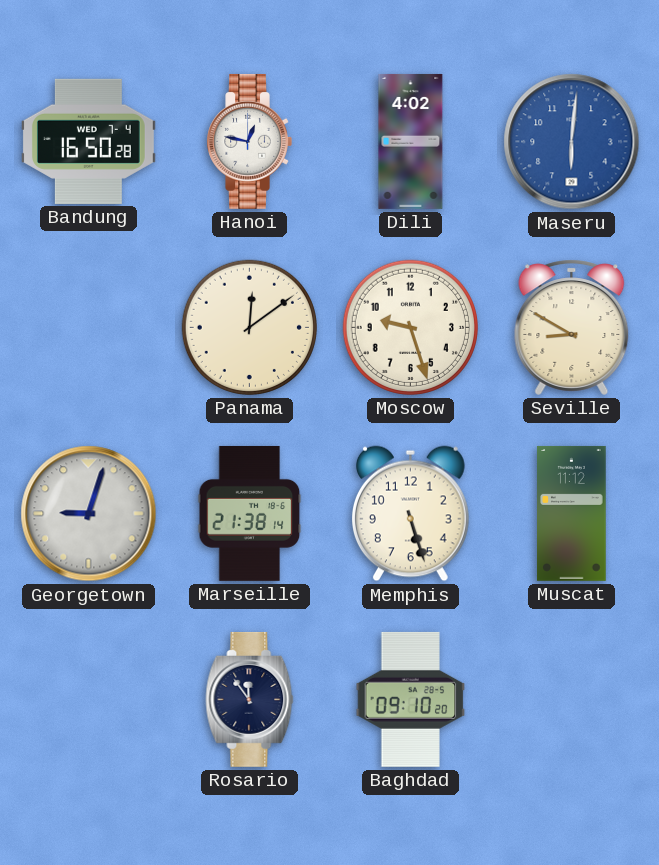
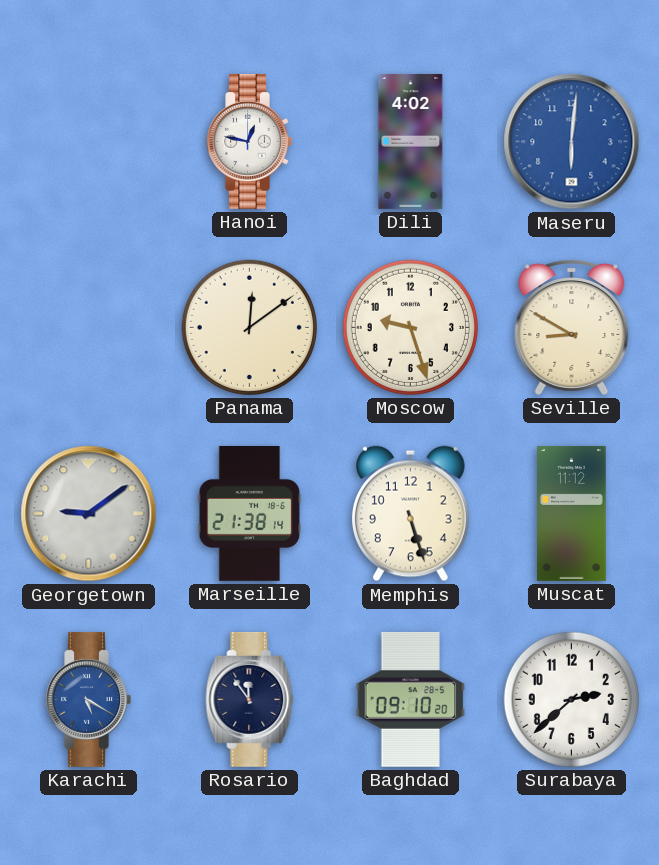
Bandung: 16:50 -> none
Georgetown: 9:03 -> 9:09
Karachi: none -> 5:20
Surabaya: none -> 2:38
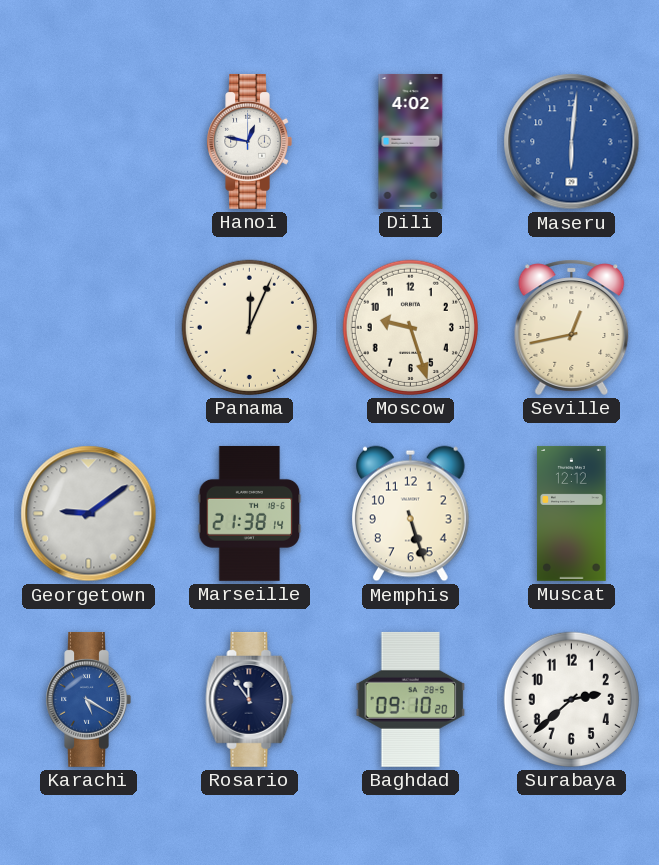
Panama: 12:09 -> 12:04
Seville: 8:50 -> 12:43
Muscat: 11:12 -> 12:12
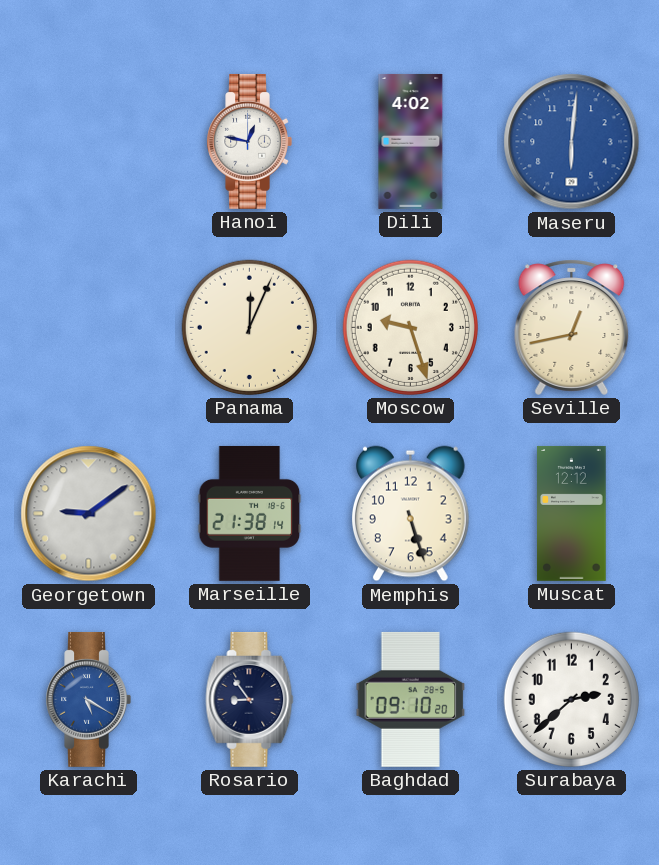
Rosario: 11:54 -> 8:54
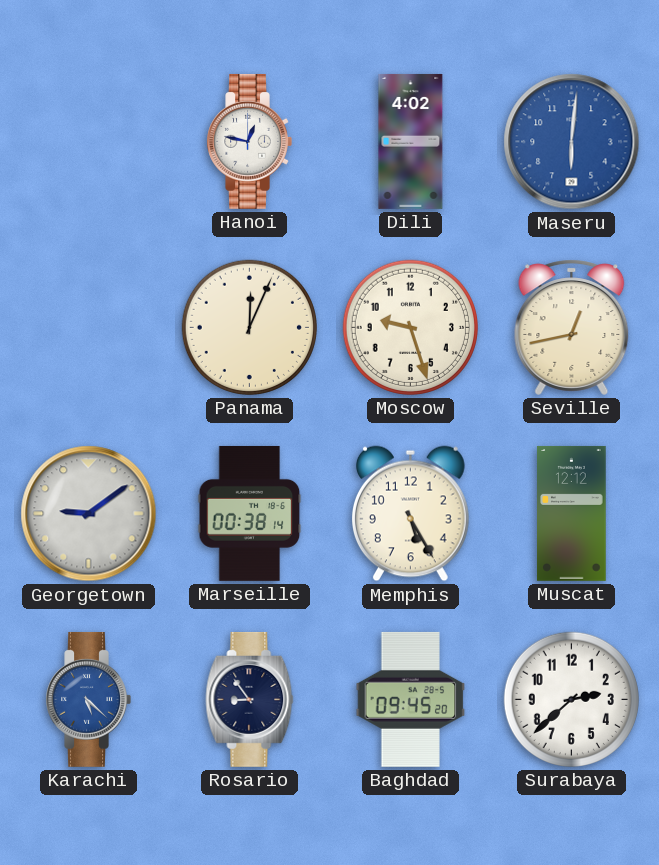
Marseille: 21:38 -> 00:38
Memphis: 5:27 -> 5:25
Karachi: 5:20 -> 5:22
Baghdad: 09:10 -> 09:45
